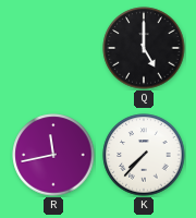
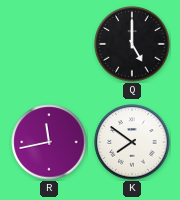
K: 7:37 -> 7:51
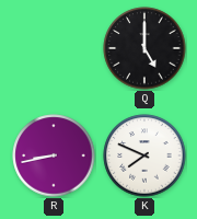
R: 11:43 -> 8:43
K: 7:51 -> 7:49
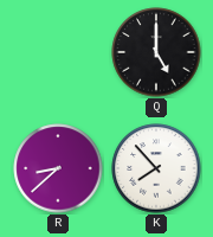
R: 8:43 -> 8:38
K: 7:49 -> 7:53
